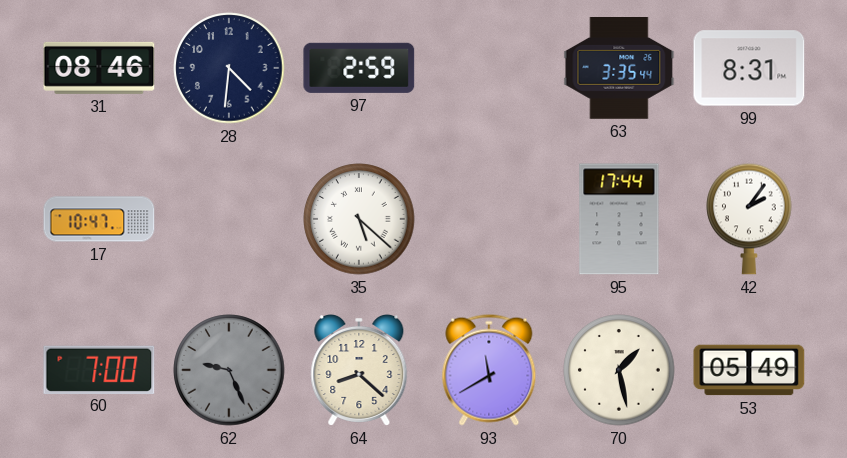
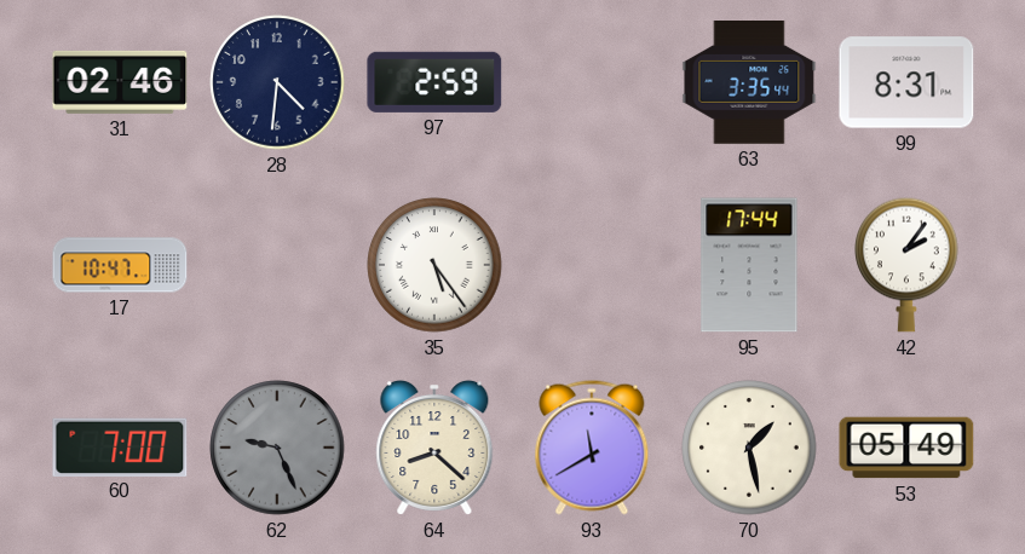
31: 08:46 -> 02:46
35: 5:22 -> 5:24
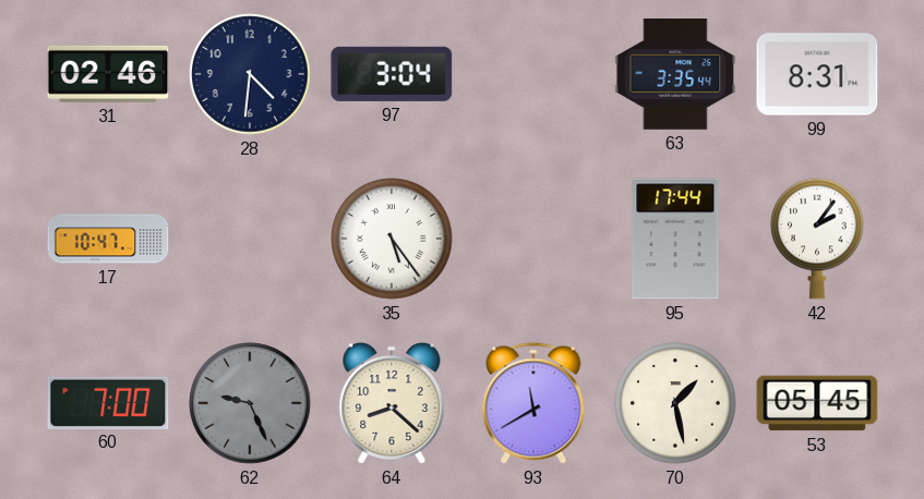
97: 2:59 -> 3:04
53: 05:49 -> 05:45
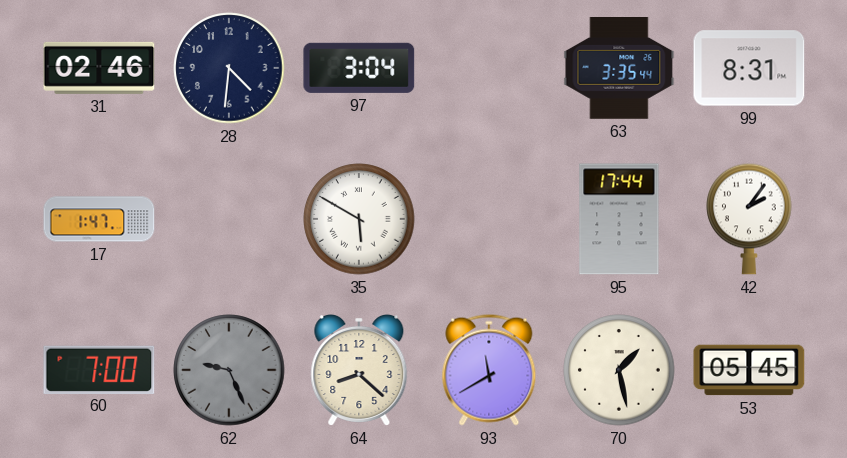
17: 10:47 -> 1:47
35: 5:24 -> 5:50
